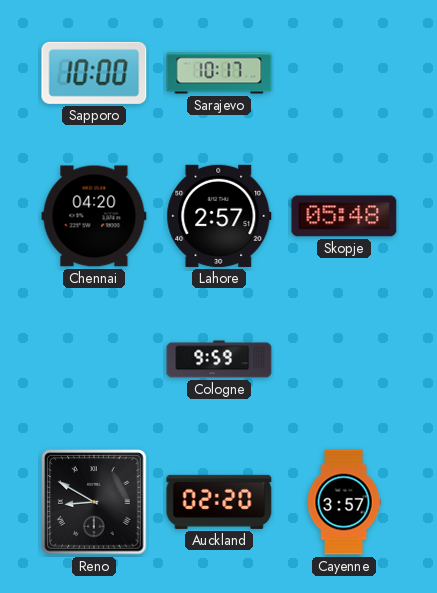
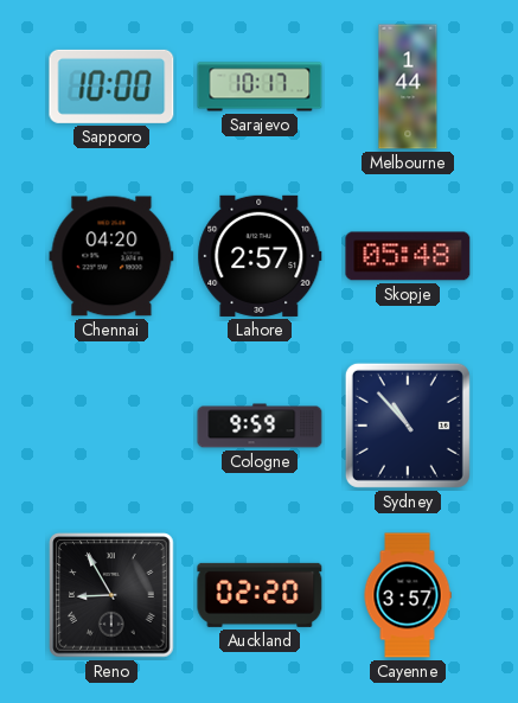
Melbourne: none -> 1:44
Sydney: none -> 10:53
Reno: 8:50 -> 8:55
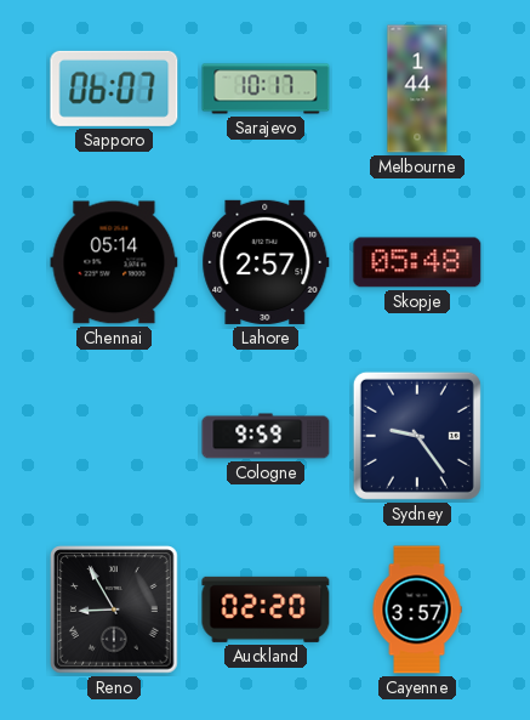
Sapporo: 10:00 -> 06:07
Chennai: 04:20 -> 05:14
Sydney: 10:53 -> 9:24
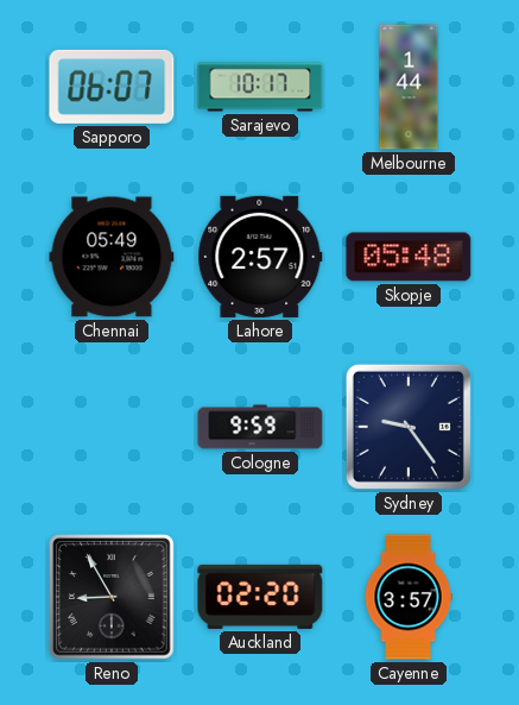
Chennai: 05:14 -> 05:49
